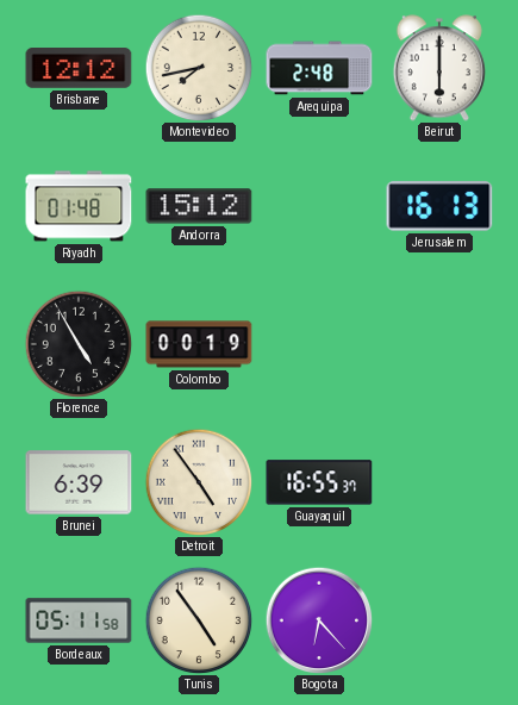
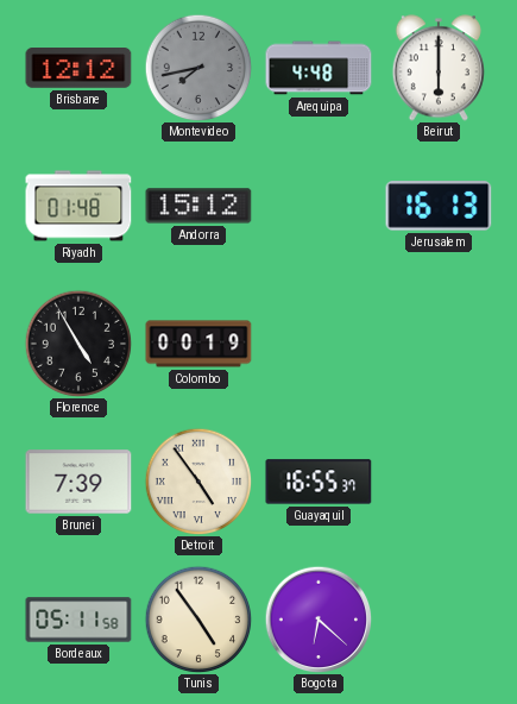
Montevideo dial: cream -> grey
Arequipa: 2:48 -> 4:48
Brunei: 6:39 -> 7:39
Bogota: 6:23 -> 6:22
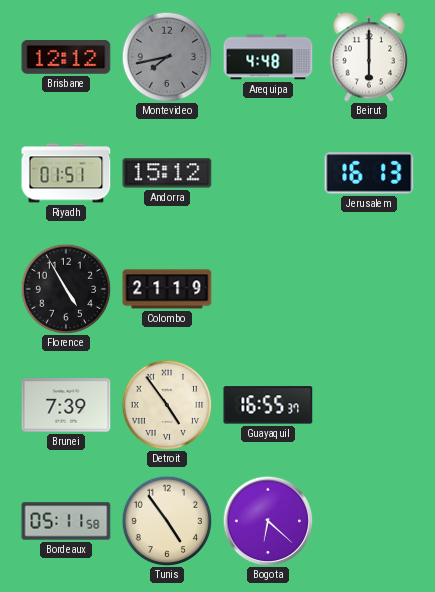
Riyadh: 01:48 -> 01:51
Colombo: 00:19 -> 21:19
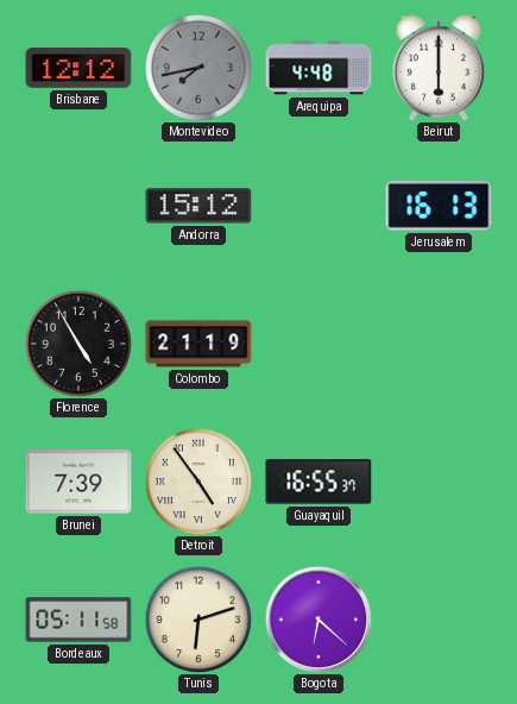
Riyadh: 01:51 -> none
Tunis: 4:54 -> 6:12
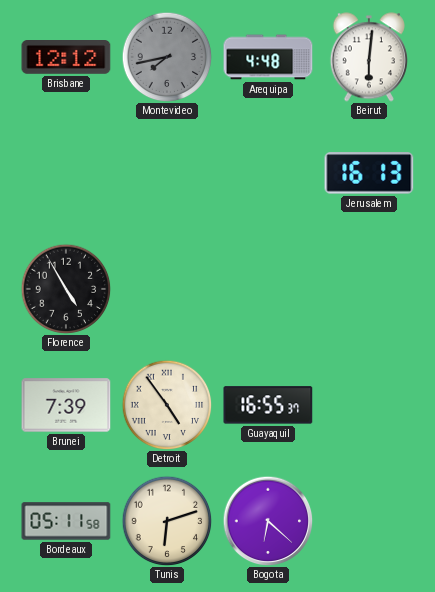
Beirut: 6:00 -> 6:01
Andorra: 15:12 -> none
Colombo: 21:19 -> none
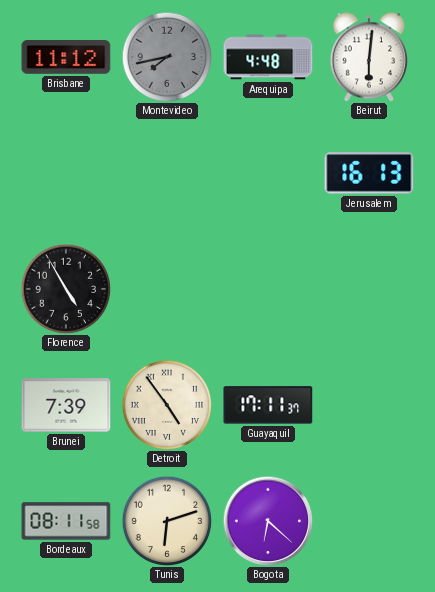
Brisbane: 12:12 -> 11:12
Guayaquil: 16:55 -> 17:11
Bordeaux: 05:11 -> 08:11
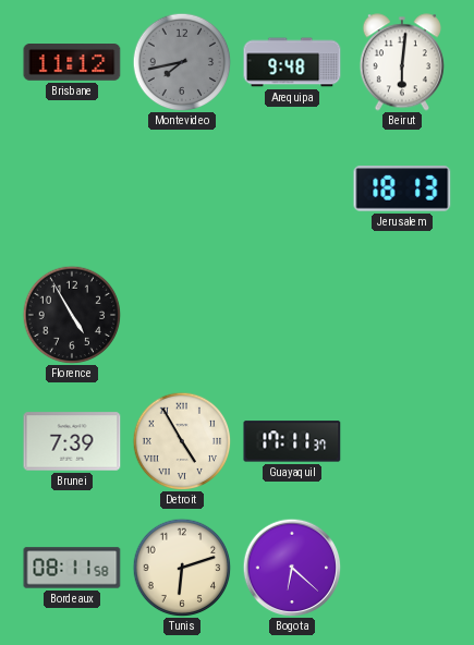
Arequipa: 4:48 -> 9:48
Jerusalem: 16:13 -> 18:13
Detroit: 4:54 -> 4:55
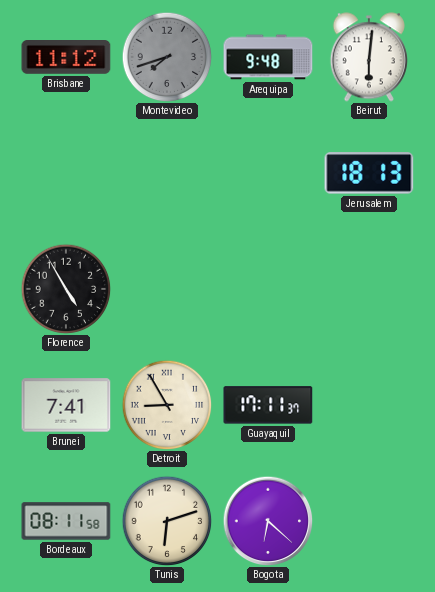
Montevideo: 7:43 -> 7:42
Brunei: 7:39 -> 7:41
Detroit: 4:55 -> 8:55
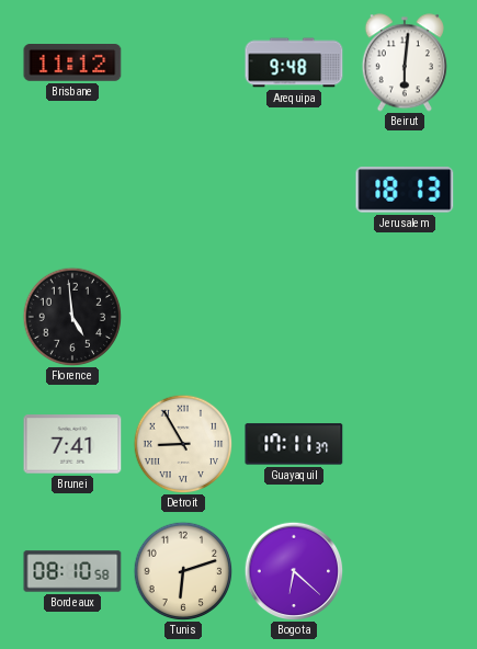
Montevideo: 7:42 -> none
Florence: 4:55 -> 4:59
Bordeaux: 08:11 -> 08:10
